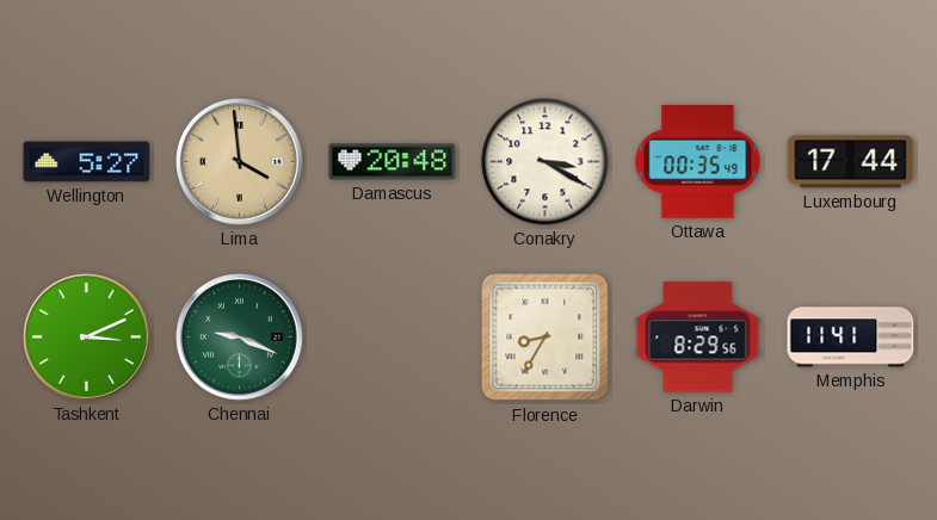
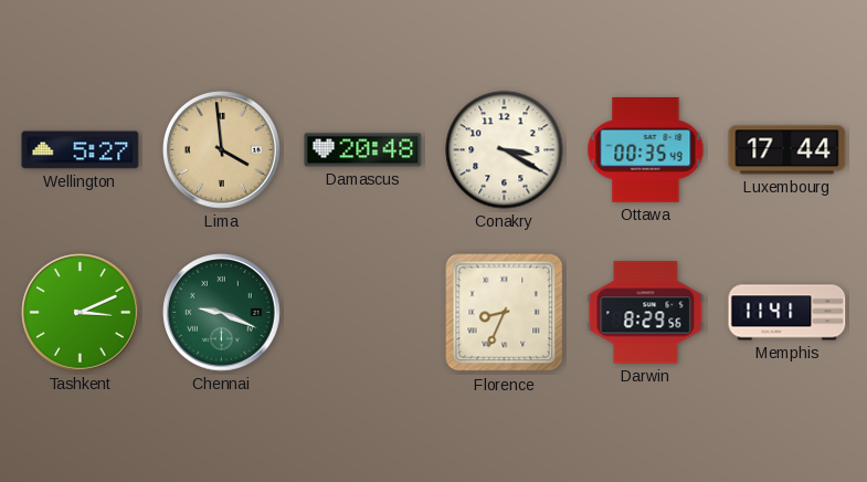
Florence: 8:35 -> 8:34
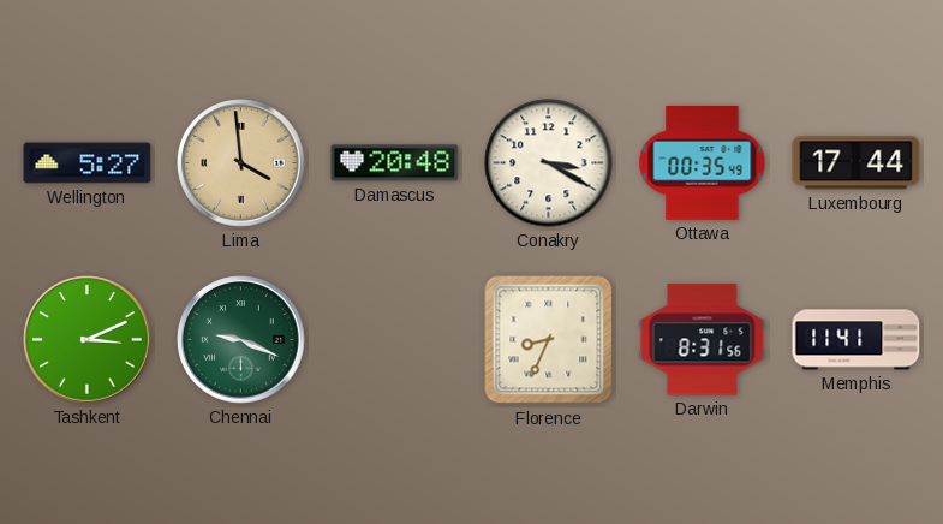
Darwin: 8:29 -> 8:31
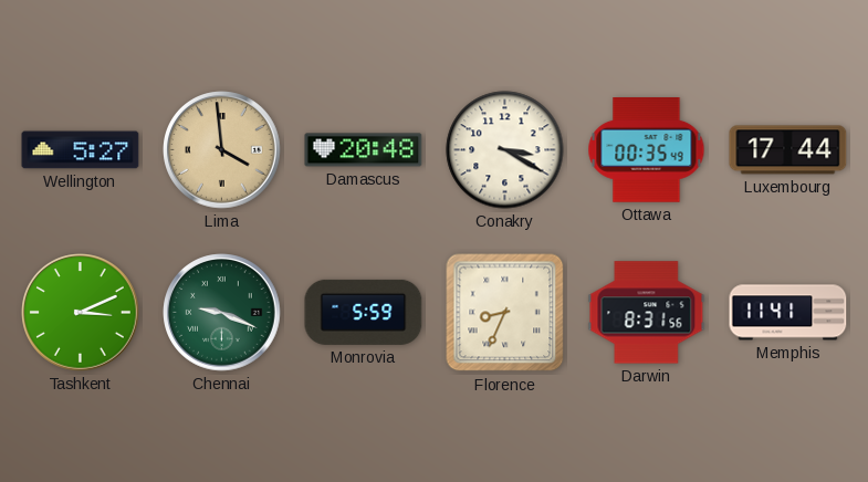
Monrovia: none -> 5:59
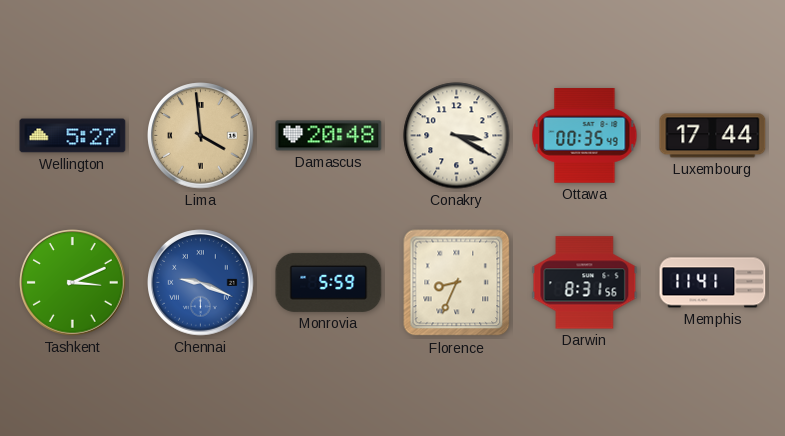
Chennai dial: green -> blue
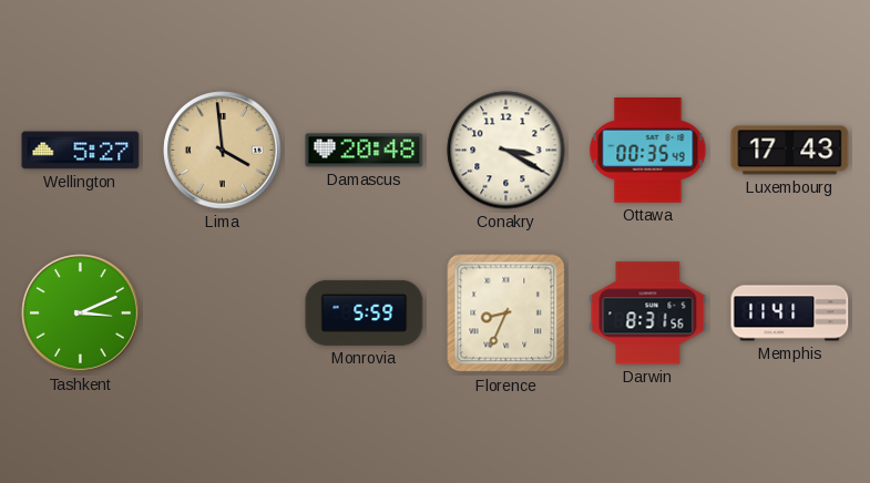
Luxembourg: 17:44 -> 17:43
Chennai: 9:19 -> none
